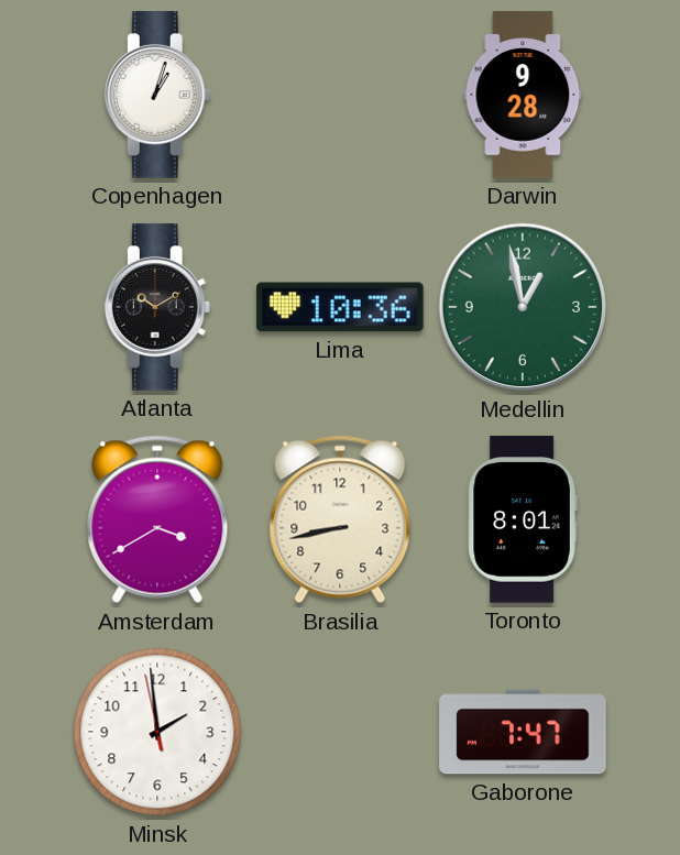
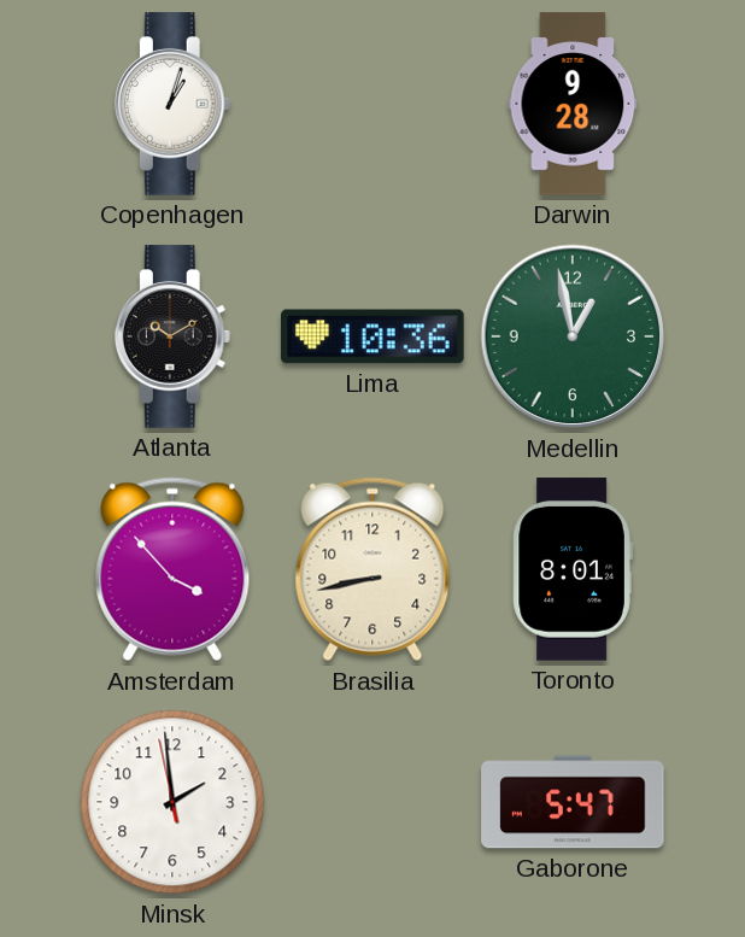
Amsterdam: 3:40 -> 3:53
Gaborone: 7:47 -> 5:47
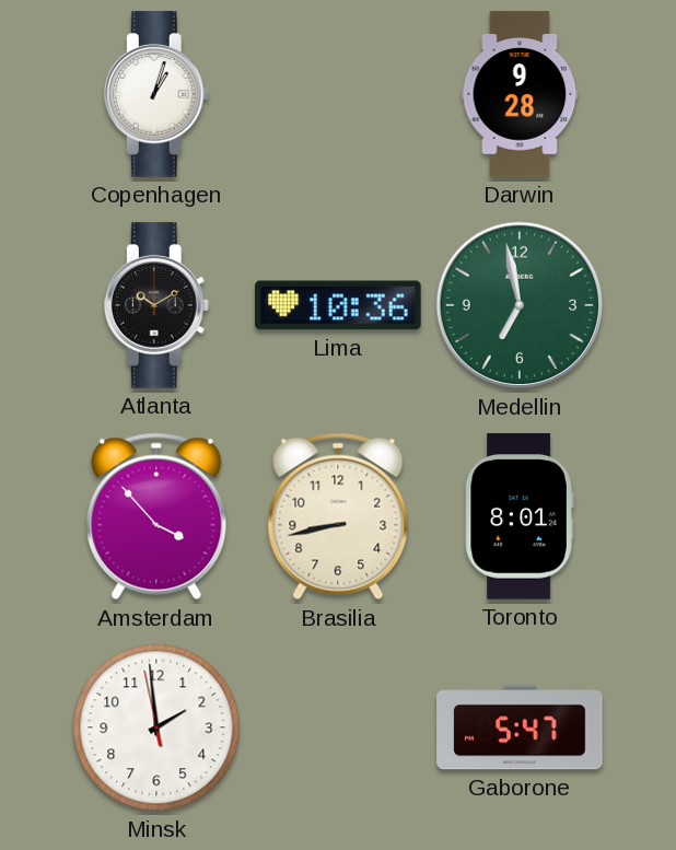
Medellin: 12:58 -> 6:58
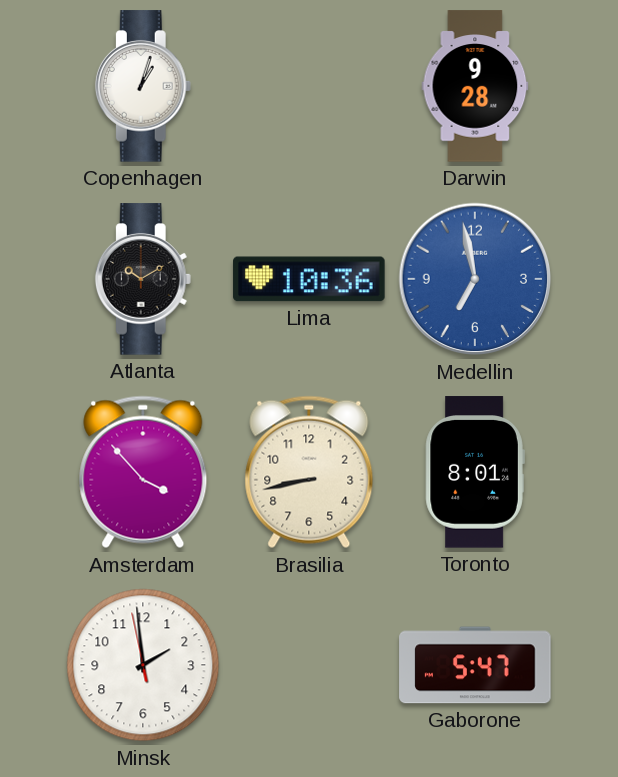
Medellin dial: green -> blue
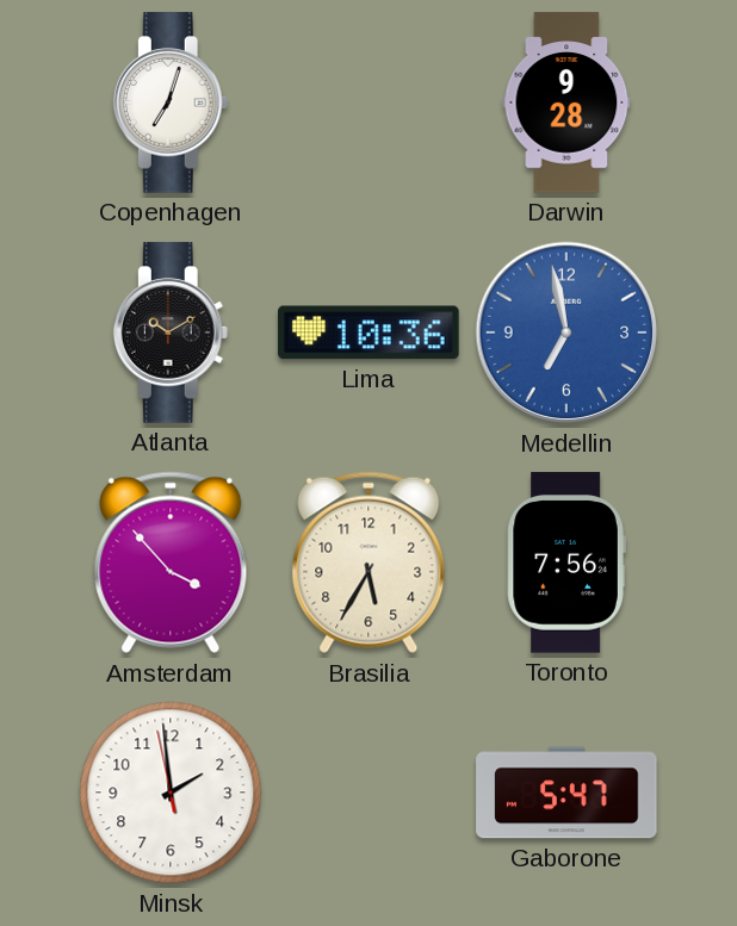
Copenhagen: 1:03 -> 7:03
Brasilia: 8:43 -> 5:35
Toronto: 8:01 -> 7:56
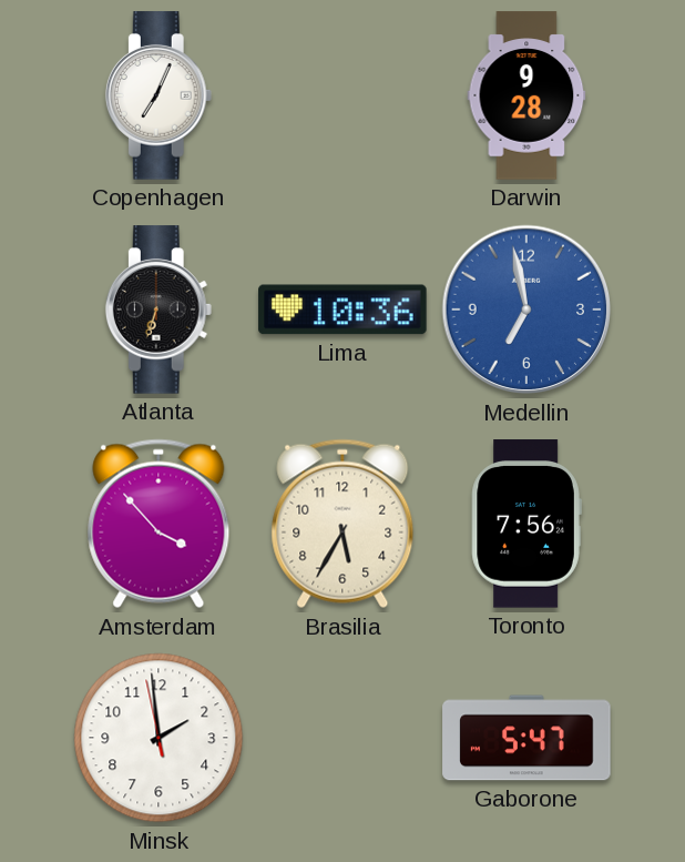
Copenhagen: 7:03 -> 7:04
Atlanta: 10:10 -> 6:33
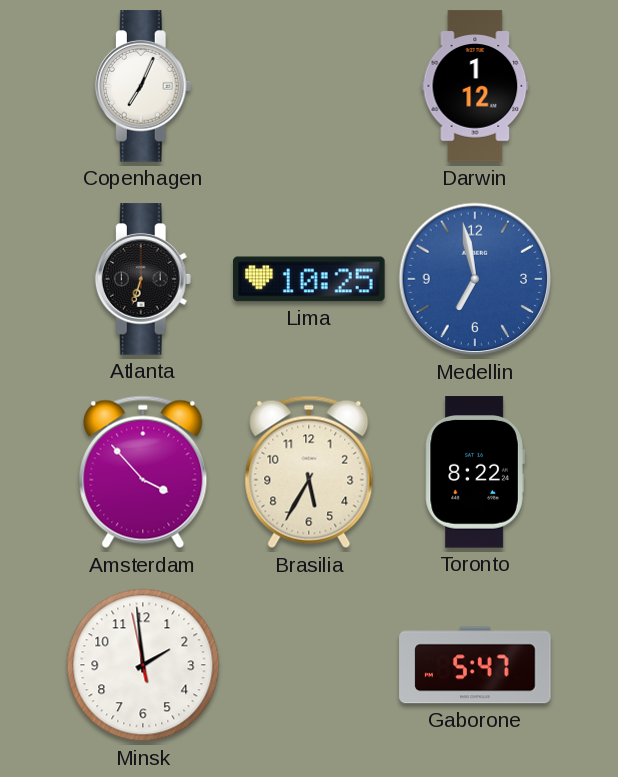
Darwin: 9:28 -> 1:12
Lima: 10:36 -> 10:25
Toronto: 7:56 -> 8:22
